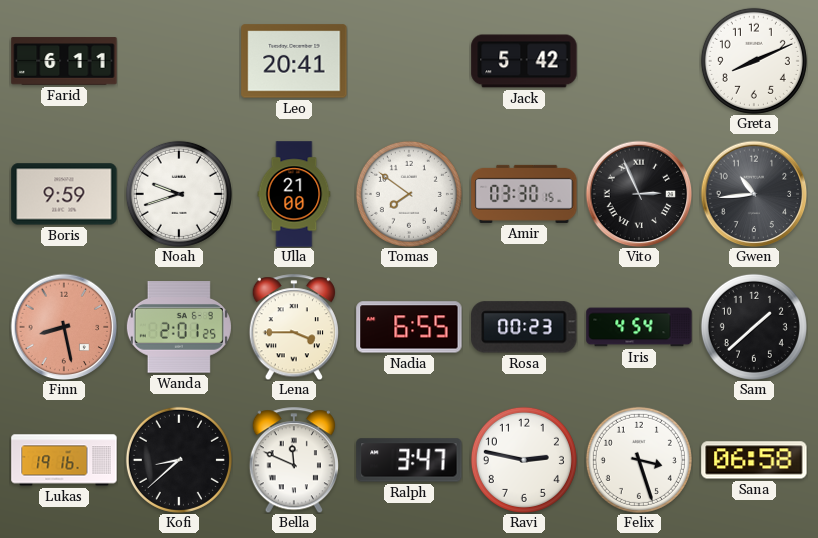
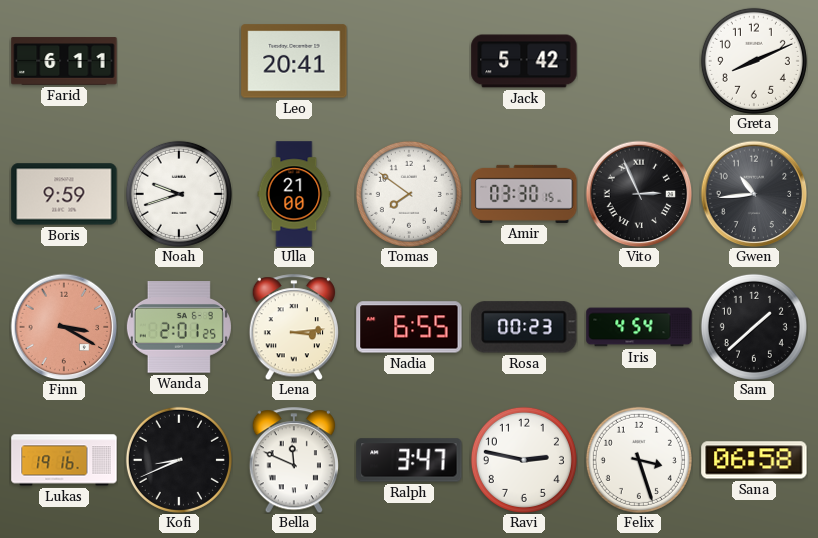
Finn: 8:28 -> 3:20
Lena: 3:45 -> 3:14
Kofi: 8:38 -> 8:41
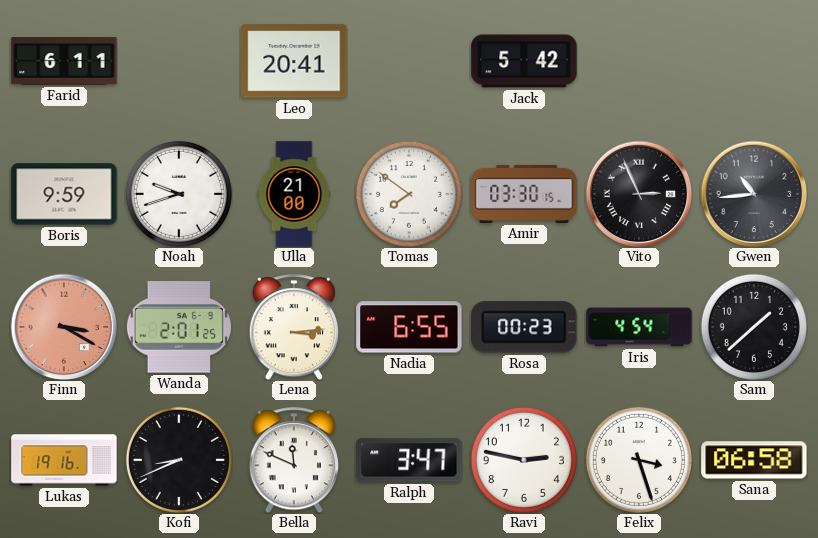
Greta: 8:11 -> none
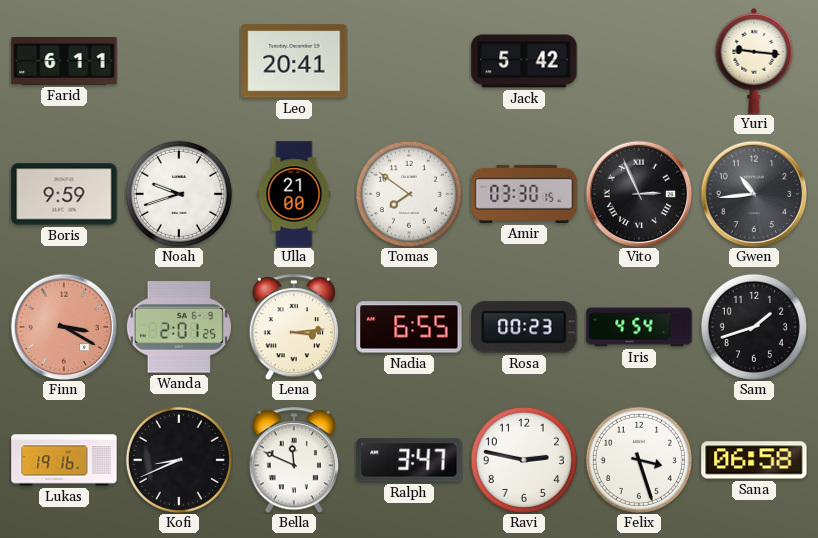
Yuri: none -> 9:16
Sam: 1:38 -> 1:42
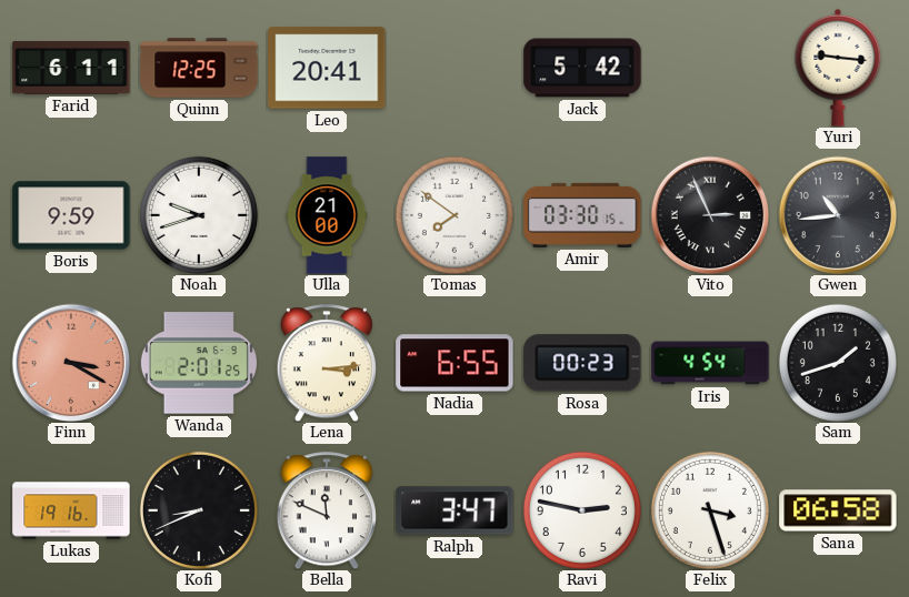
Quinn: none -> 12:25
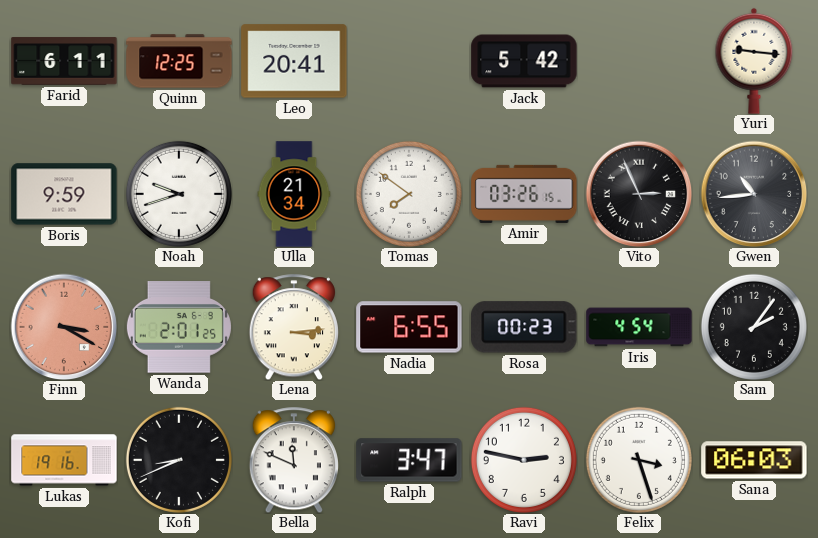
Ulla: 21:00 -> 21:34
Amir: 03:30 -> 03:26
Sam: 1:42 -> 2:06
Sana: 06:58 -> 06:03
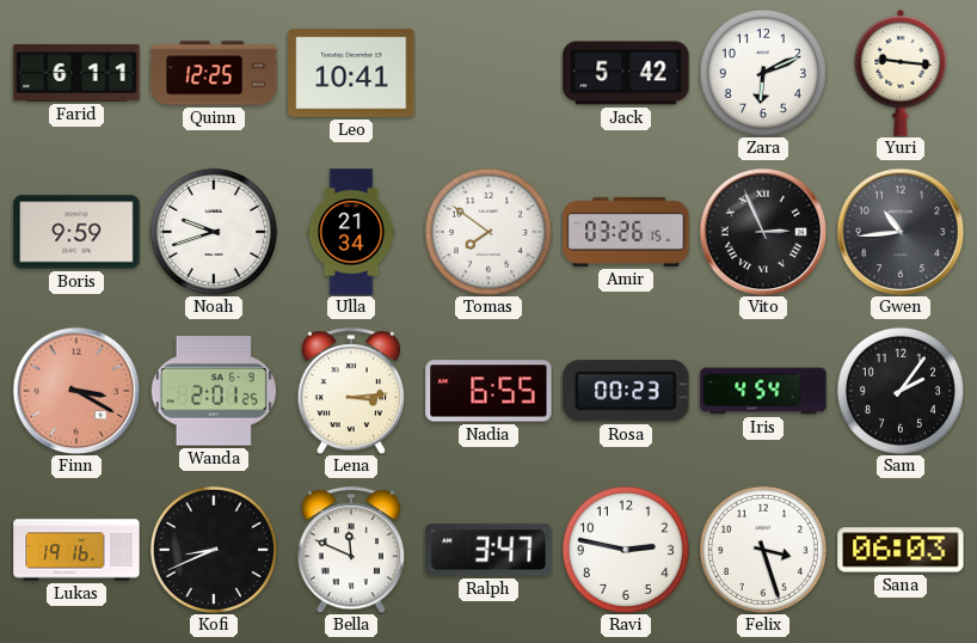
Leo: 20:41 -> 10:41
Zara: none -> 6:11
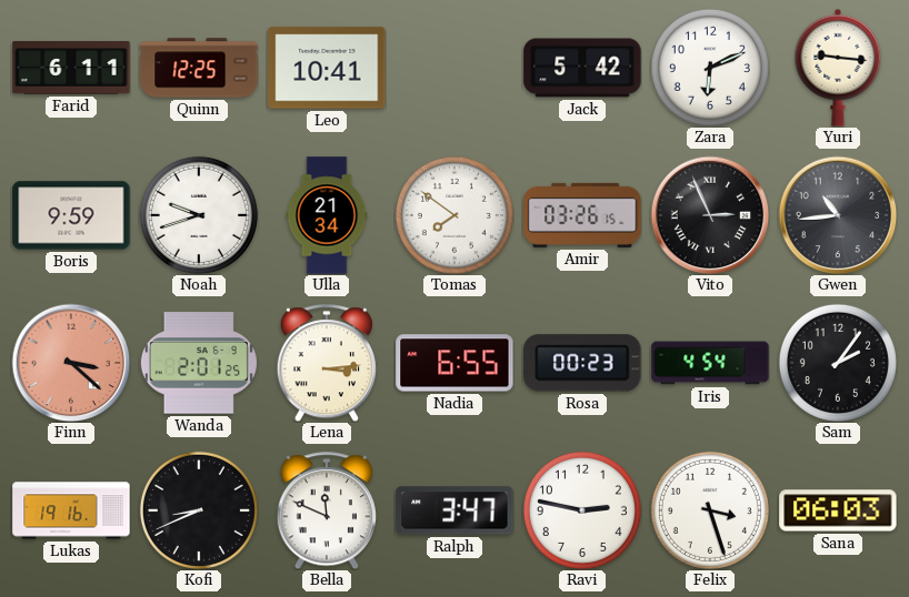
Finn: 3:20 -> 3:22
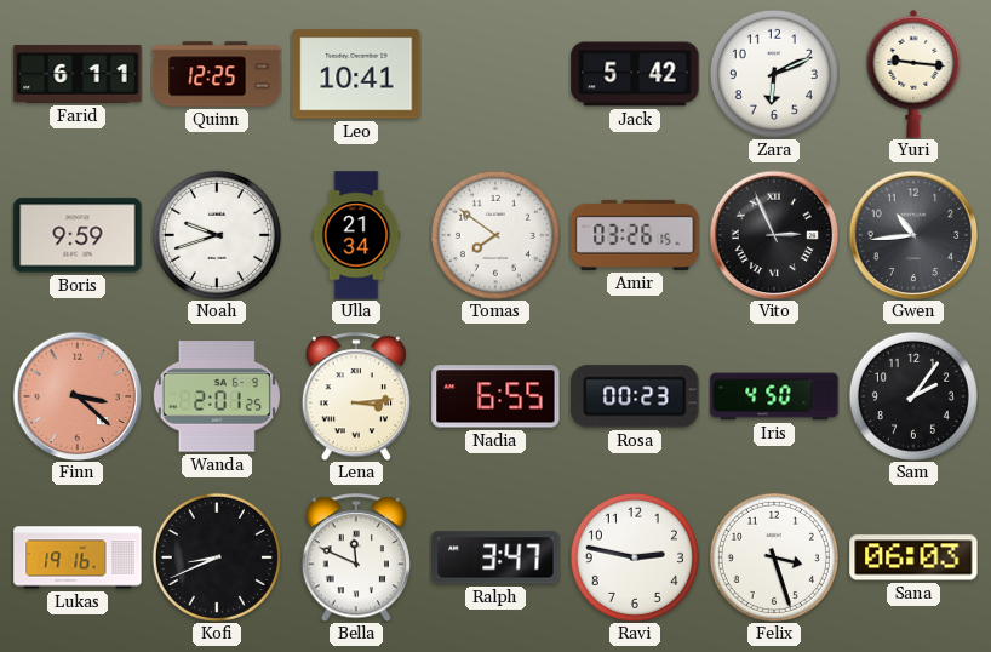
Iris: 4:54 -> 4:50
